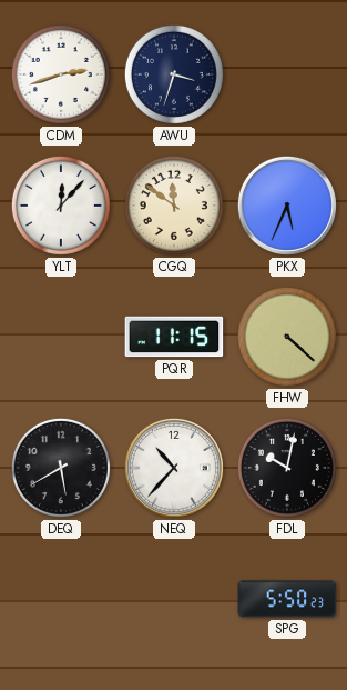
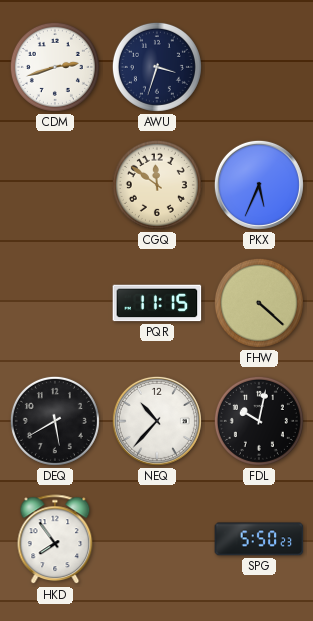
YLT: 12:07 -> none
HKD: none -> 7:54
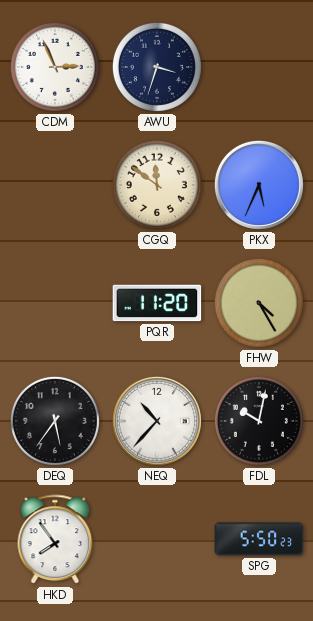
CDM: 2:42 -> 2:56
PQR: 11:15 -> 11:20
FHW: 4:22 -> 4:25
DEQ: 5:40 -> 5:36
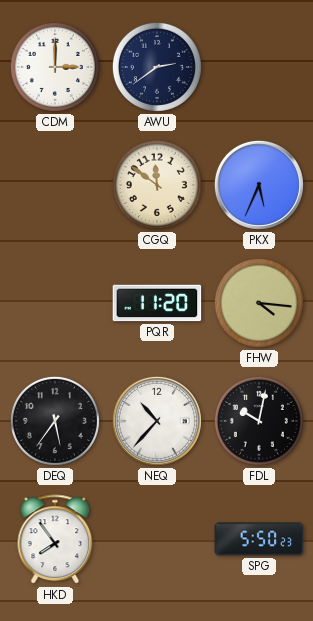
CDM: 2:56 -> 3:00
AWU: 3:33 -> 2:39
FHW: 4:25 -> 4:16
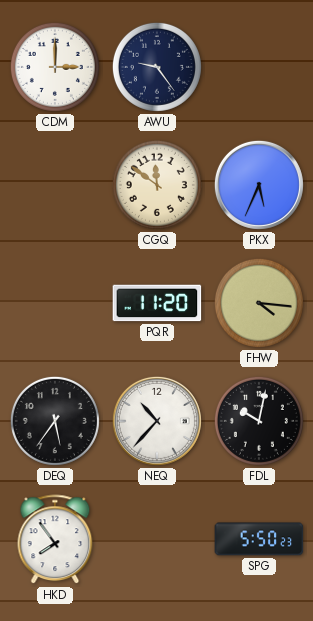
AWU: 2:39 -> 9:24
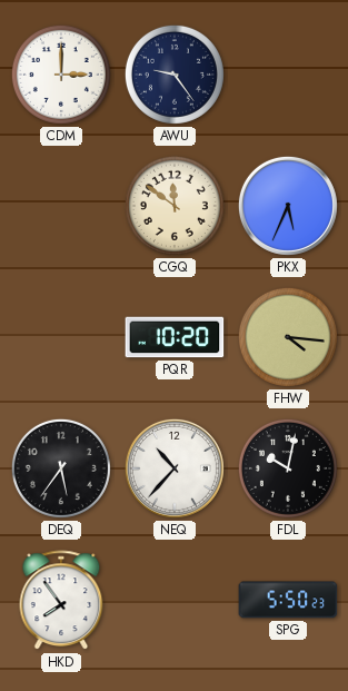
PQR: 11:20 -> 10:20
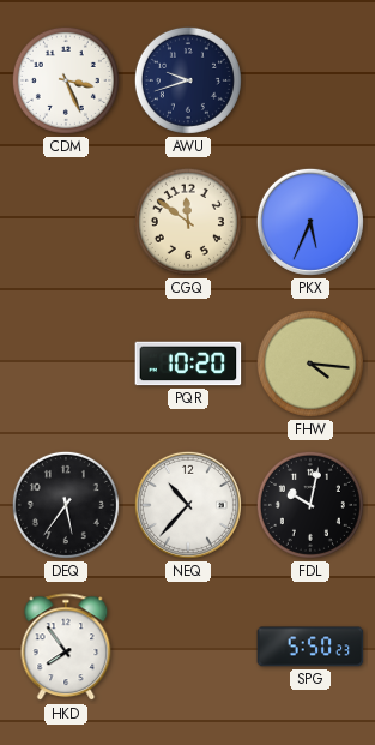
CDM: 3:00 -> 3:26
AWU: 9:24 -> 9:42
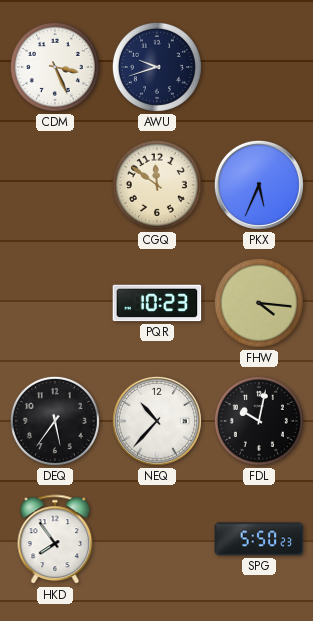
PQR: 10:20 -> 10:23
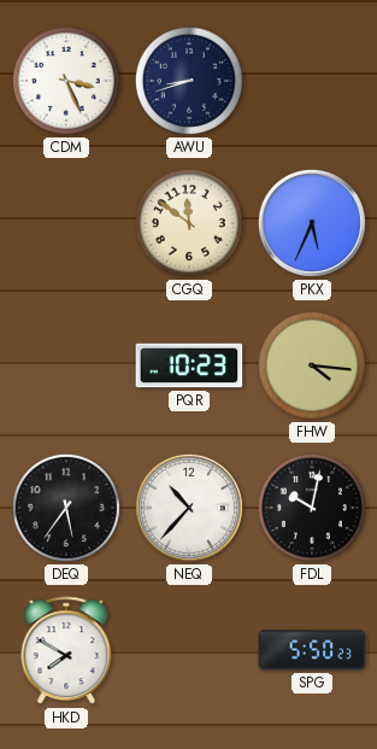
AWU: 9:42 -> 8:42
HKD: 7:54 -> 7:50
